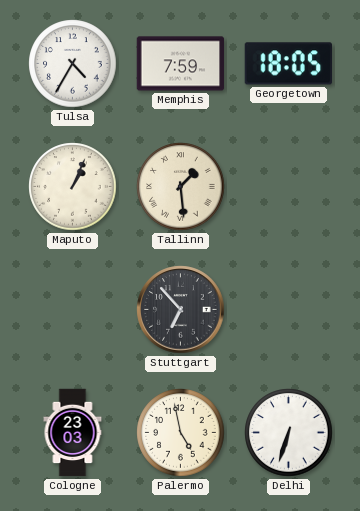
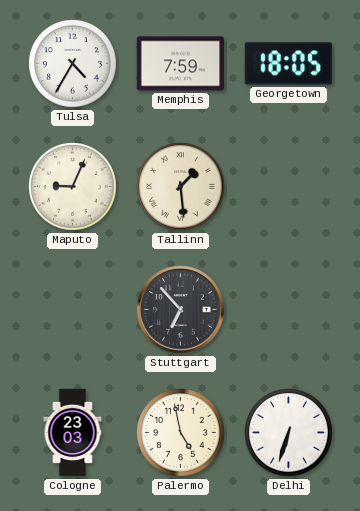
Maputo: 1:04 -> 9:04
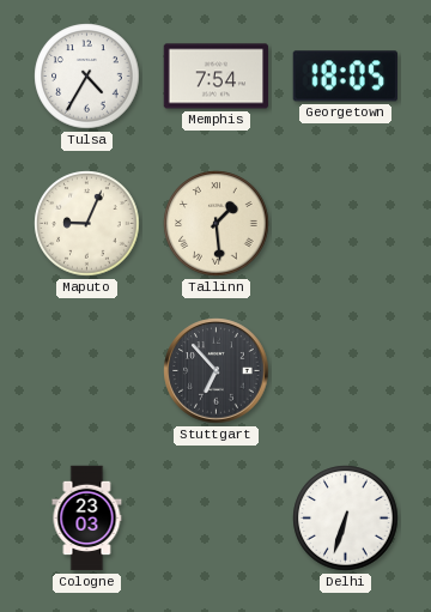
Memphis: 7:59 -> 7:54
Palermo: 4:58 -> none
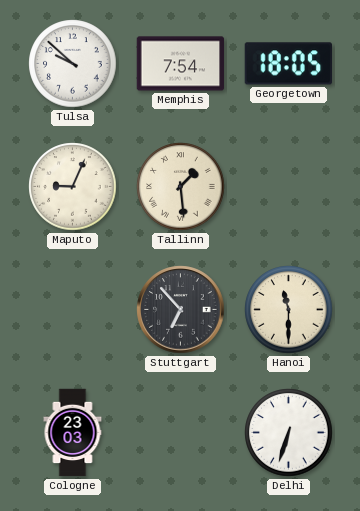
Tulsa: 4:35 -> 9:52
Hanoi: none -> 11:30
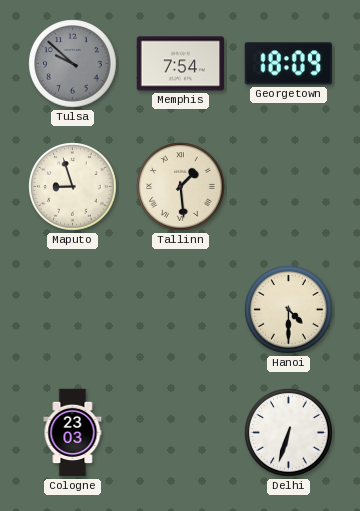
Tulsa dial: white -> grey
Georgetown: 18:05 -> 18:09
Maputo: 9:04 -> 8:57
Stuttgart: 6:53 -> none
Hanoi: 11:30 -> 4:30
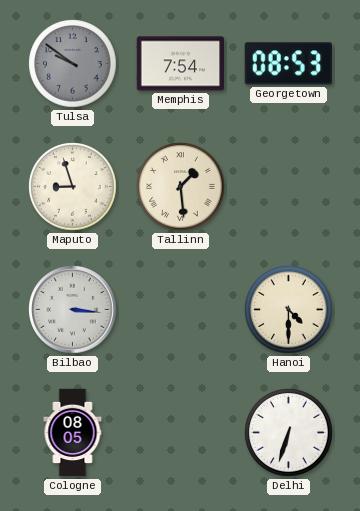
Tulsa: 9:52 -> 9:51
Georgetown: 18:09 -> 08:53
Bilbao: none -> 3:16
Cologne: 23:03 -> 08:05
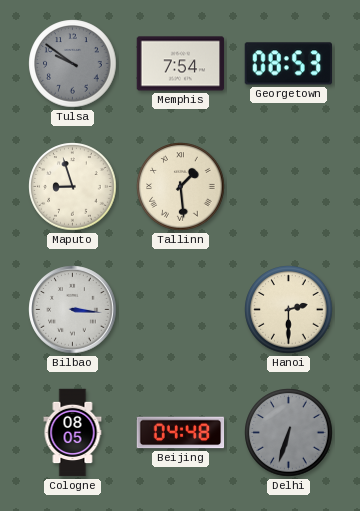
Hanoi: 4:30 -> 2:30
Beijing: none -> 04:48
Delhi dial: white -> grey
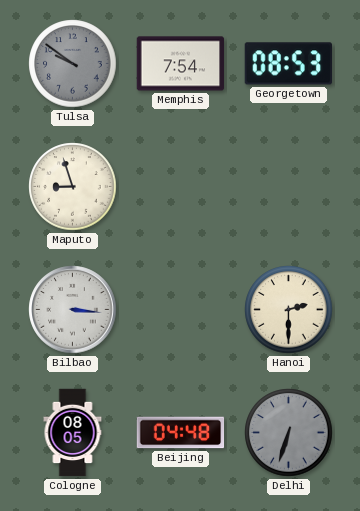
Tallinn: 1:29 -> none
